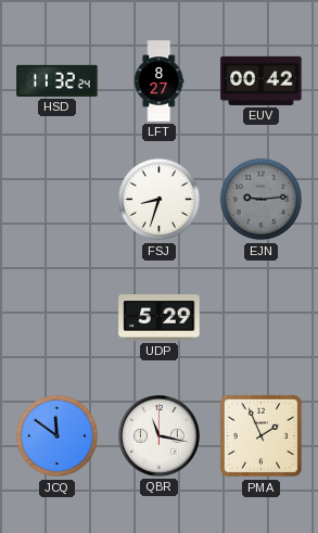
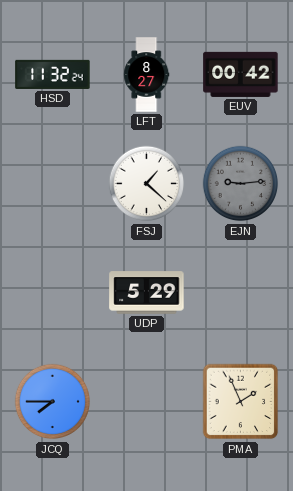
FSJ: 8:33 -> 1:22
JCQ: 11:51 -> 7:45
QBR: 11:17 -> none
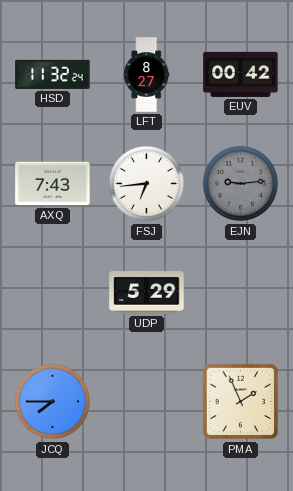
AXQ: none -> 7:43
FSJ: 1:22 -> 6:44
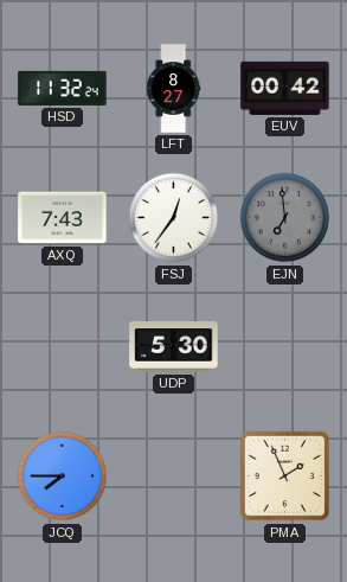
FSJ: 6:44 -> 12:36
EJN: 9:14 -> 6:59
UDP: 5:29 -> 5:30
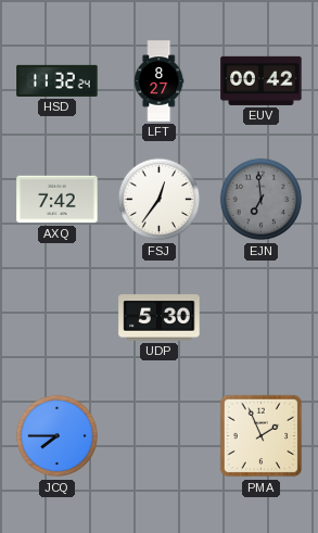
AXQ: 7:43 -> 7:42
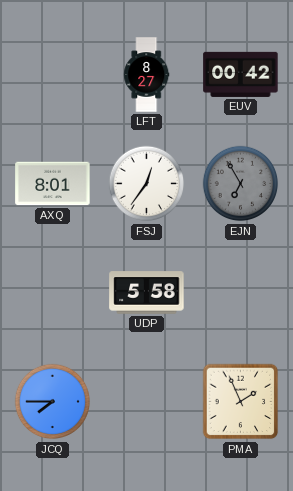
HSD: 11:32 -> none
AXQ: 7:42 -> 8:01
EJN: 6:59 -> 6:55
UDP: 5:30 -> 5:58
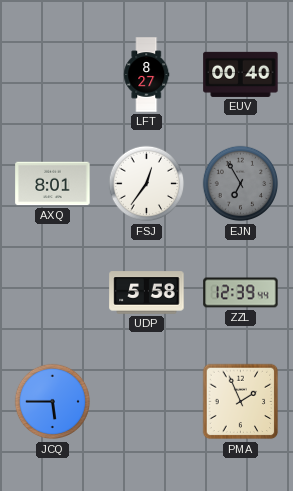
EUV: 00:42 -> 00:40
ZZL: none -> 12:39
JCQ: 7:45 -> 5:45
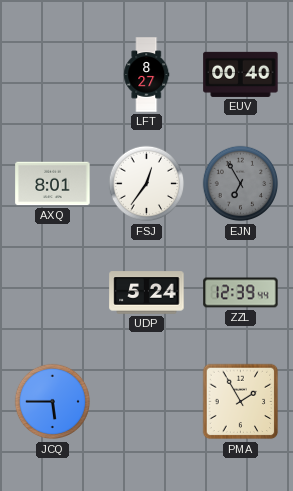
UDP: 5:58 -> 5:24
PMA: 1:56 -> 1:55
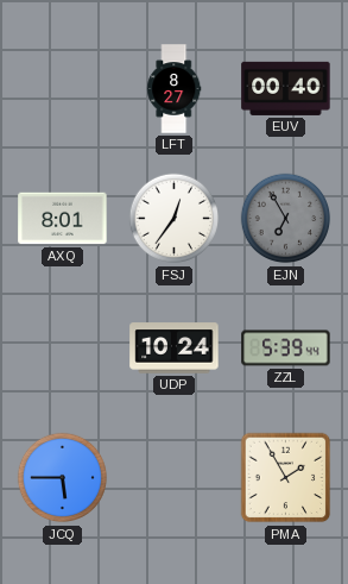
UDP: 5:24 -> 10:24
ZZL: 12:39 -> 5:39
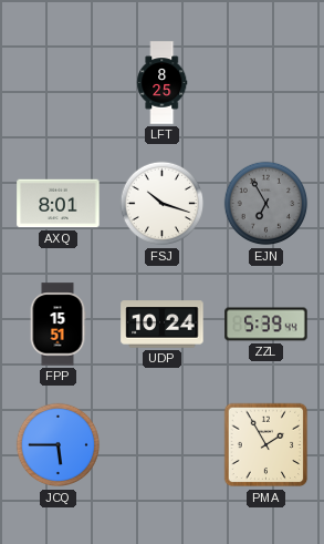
LFT: 8:27 -> 8:25
EUV: 00:40 -> none
FSJ: 12:36 -> 10:18
FPP: none -> 15:51
